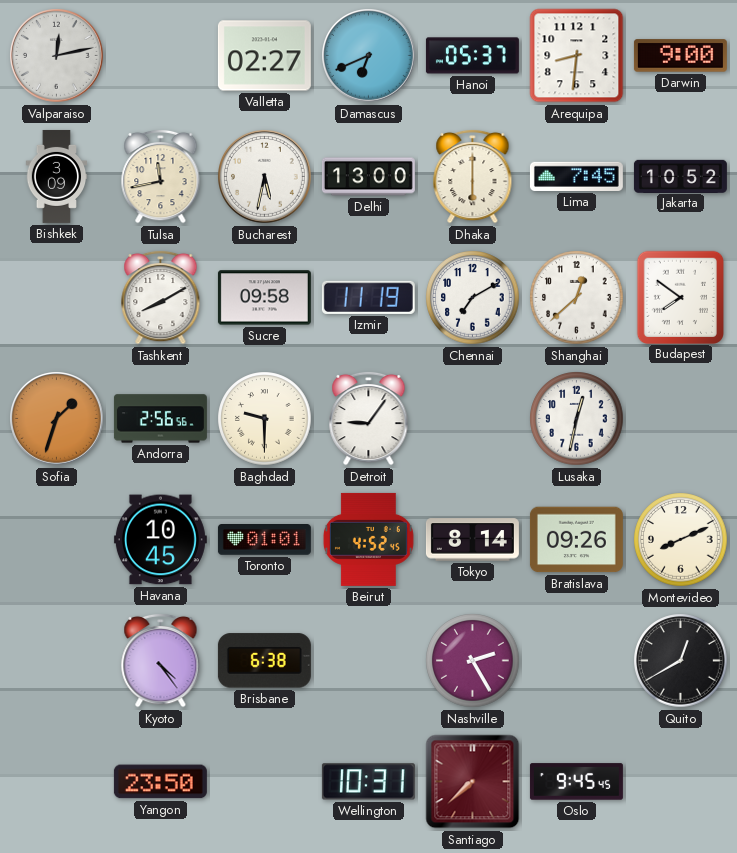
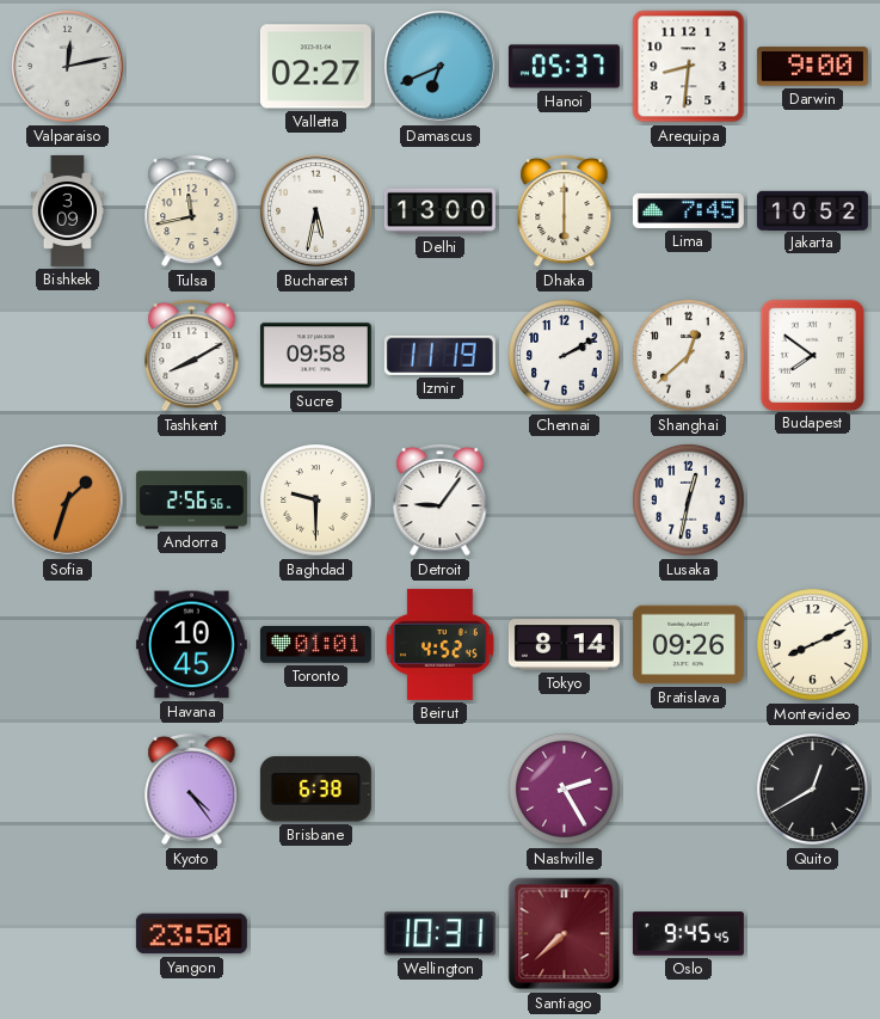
Chennai: 7:10 -> 2:10
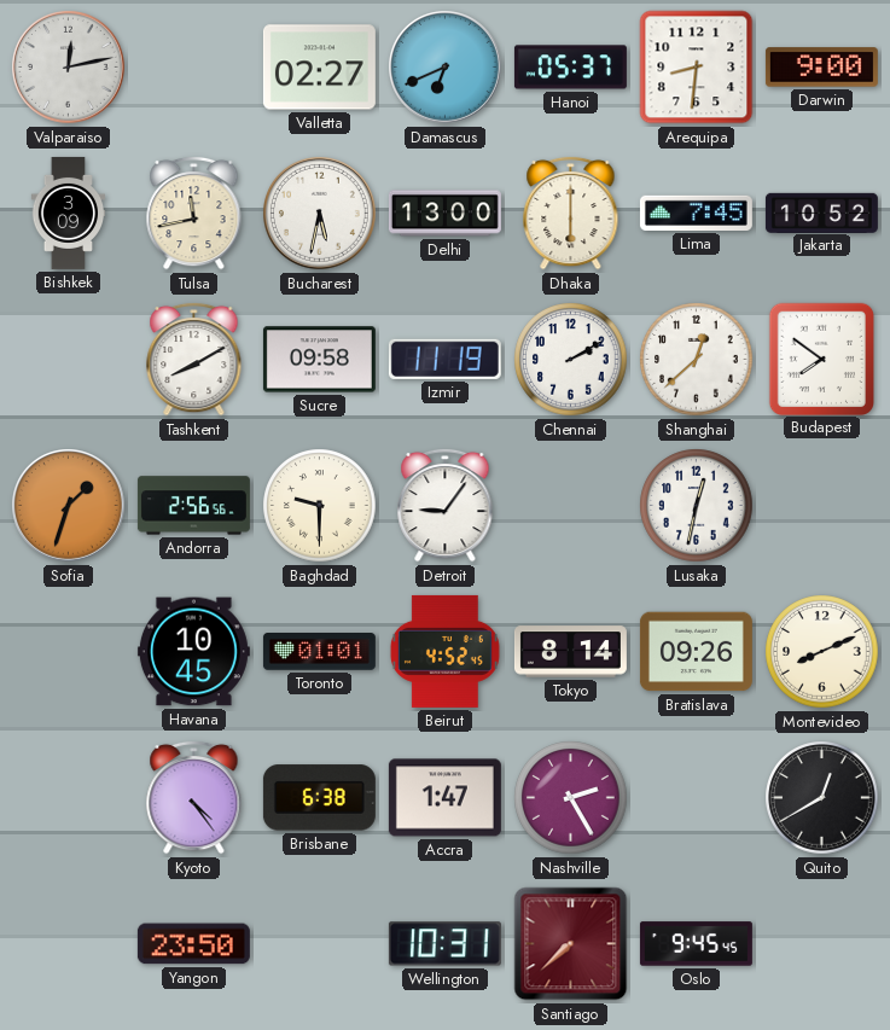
Accra: none -> 1:47
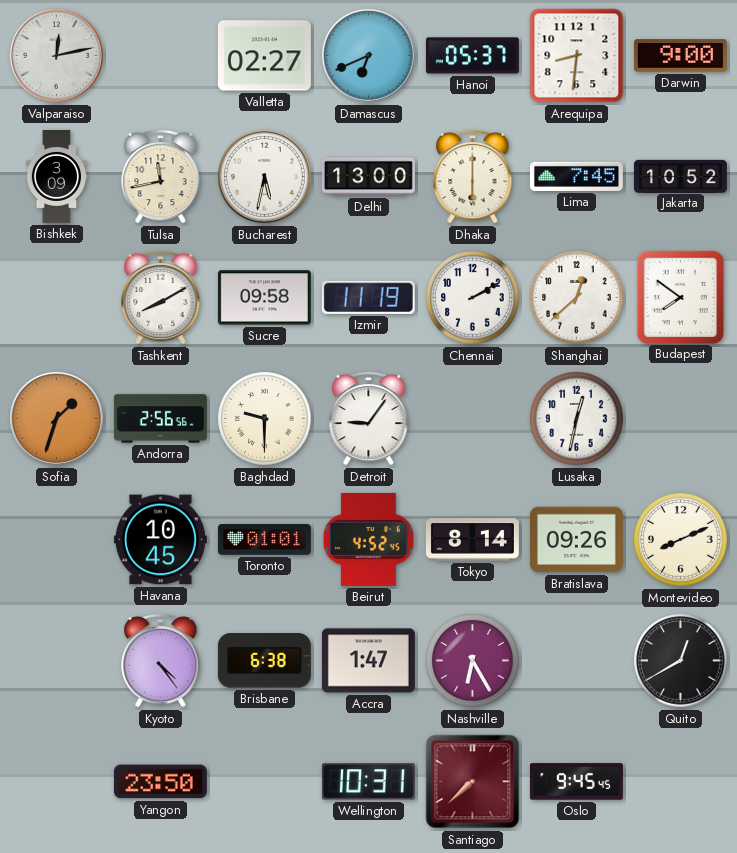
Nashville: 2:25 -> 6:25
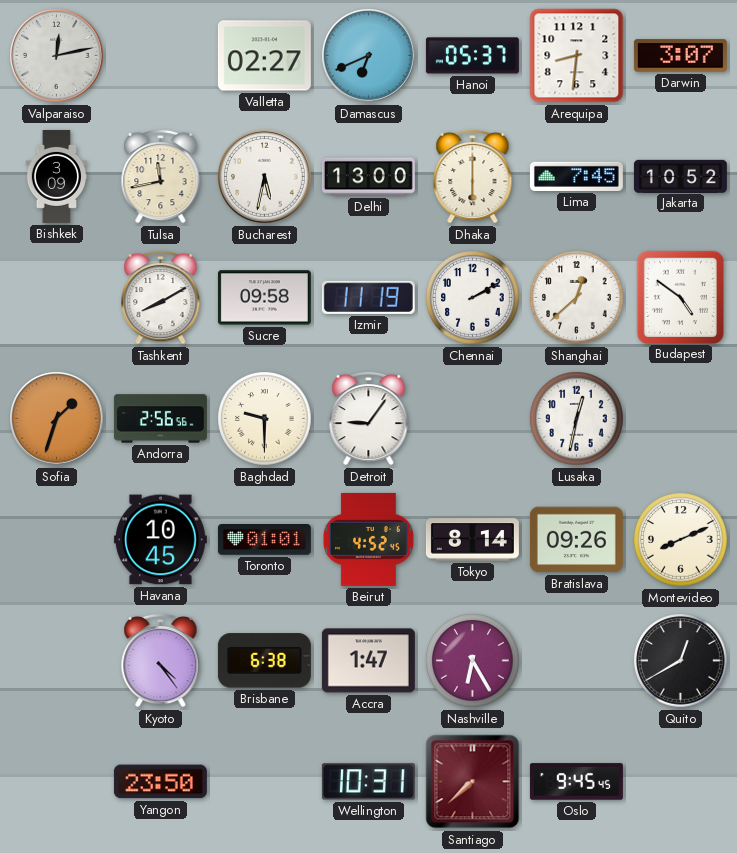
Darwin: 9:00 -> 3:07
Budapest: 7:51 -> 4:51
